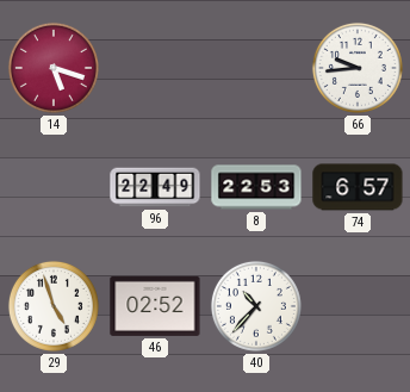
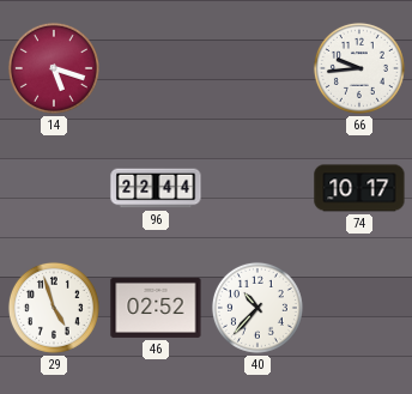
96: 22:49 -> 22:44
8: 22:53 -> none
74: 6:57 -> 10:17
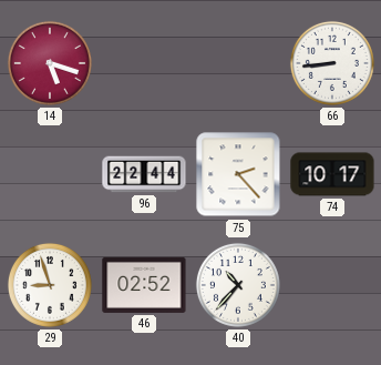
66: 9:44 -> 8:44
75: none -> 2:23
29: 4:57 -> 8:57
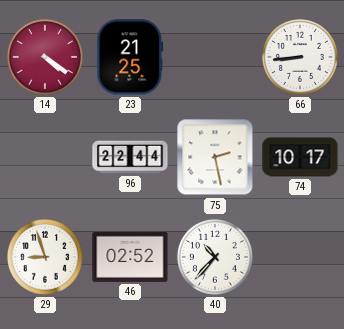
14: 5:18 -> 4:21
23: none -> 21:25
75: 2:23 -> 2:28
